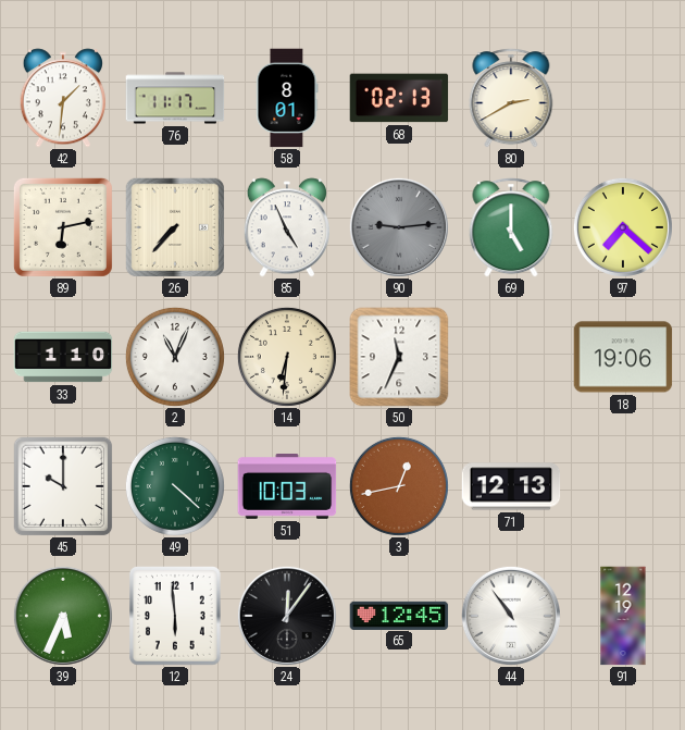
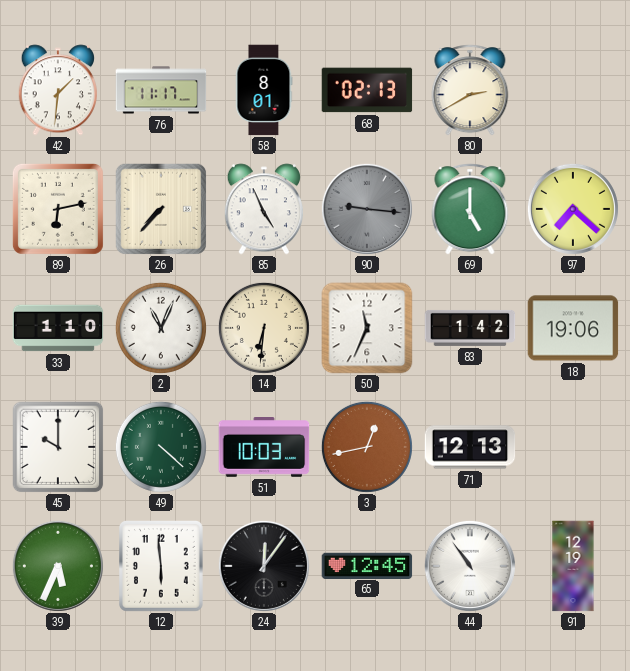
90: 9:14 -> 9:16
83: none -> 1:42
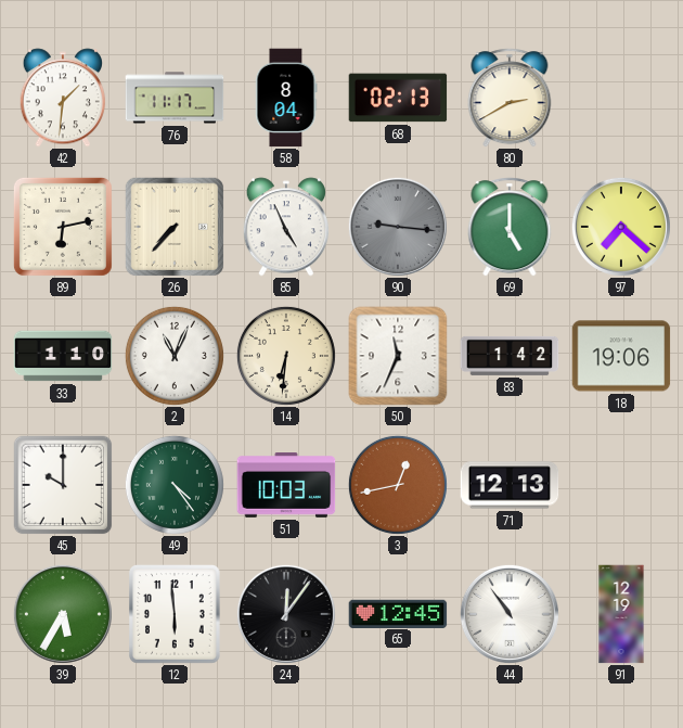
58: 8:01 -> 8:04
49: 4:22 -> 4:24
39: 5:34 -> 5:35
